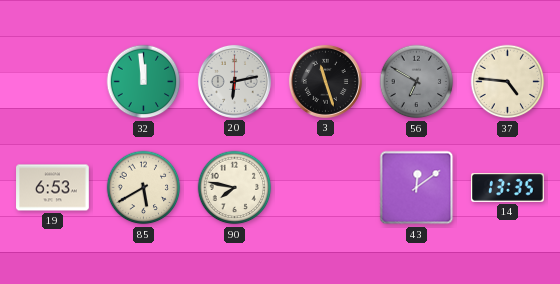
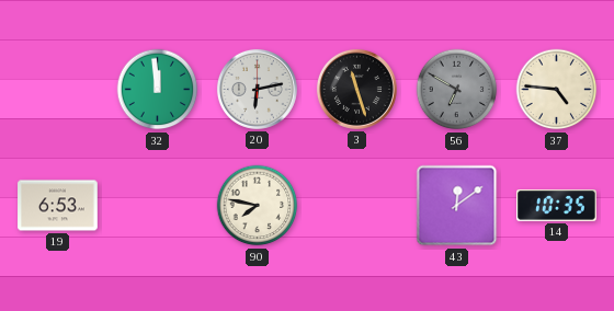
85: 5:40 -> none
14: 13:35 -> 10:35
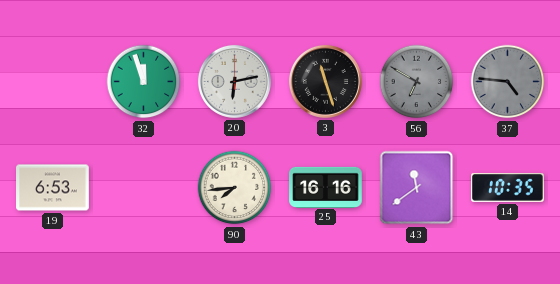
32: 11:59 -> 11:57
37 dial: cream -> grey
90: 7:47 -> 7:44
25: none -> 16:16
43: 12:09 -> 11:39
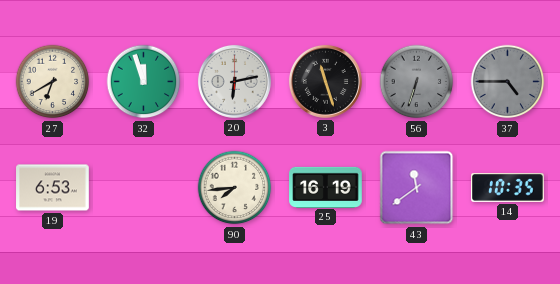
27: none -> 6:40
56: 6:50 -> 6:33
37: 4:46 -> 4:45
25: 16:16 -> 16:19
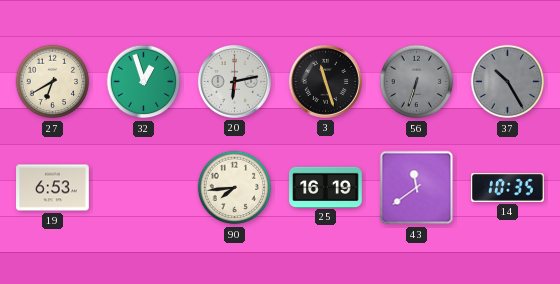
32: 11:57 -> 12:57
37: 4:45 -> 10:25
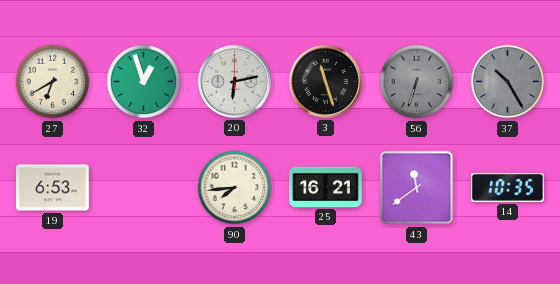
25: 16:19 -> 16:21
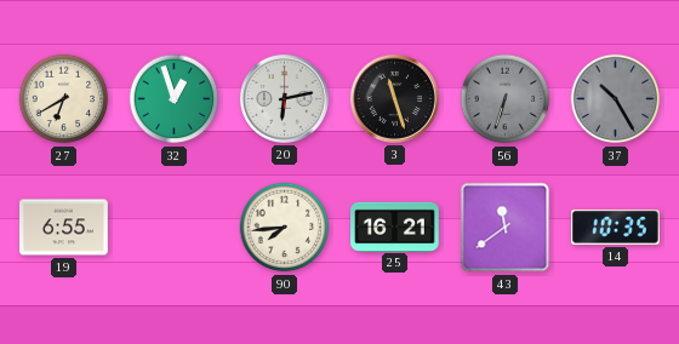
19: 6:53 -> 6:55
